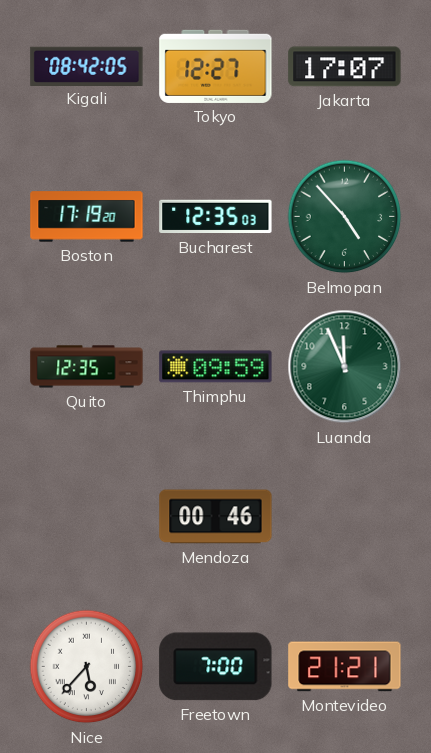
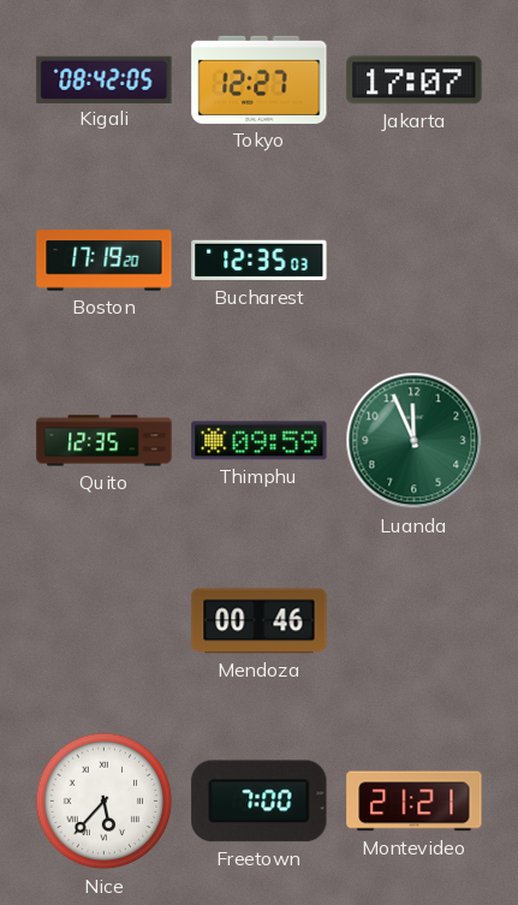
Belmopan: 4:53 -> none
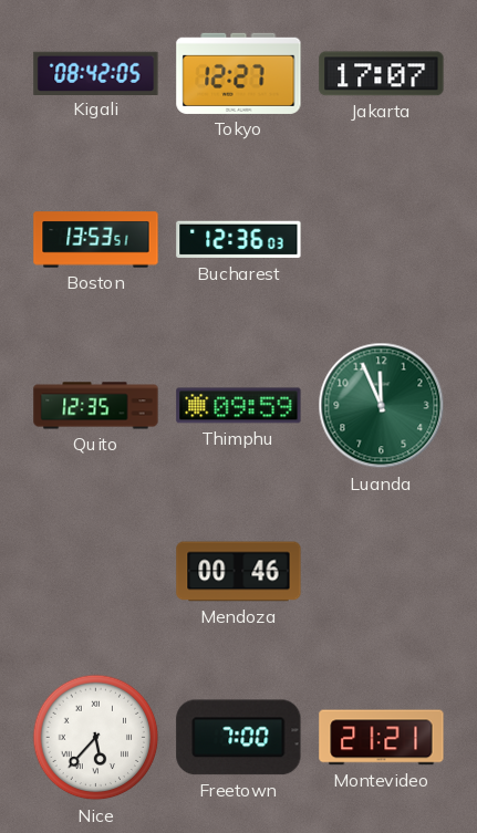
Boston: 17:19 -> 13:53
Bucharest: 12:35 -> 12:36
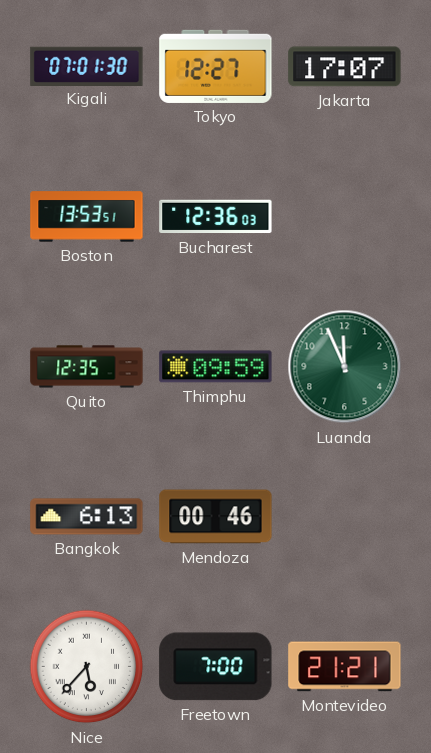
Kigali: 08:42 -> 07:01
Bangkok: none -> 6:13
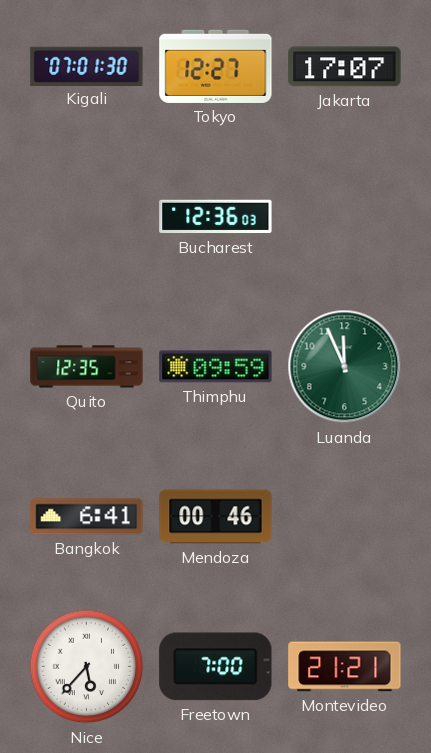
Boston: 13:53 -> none
Bangkok: 6:13 -> 6:41
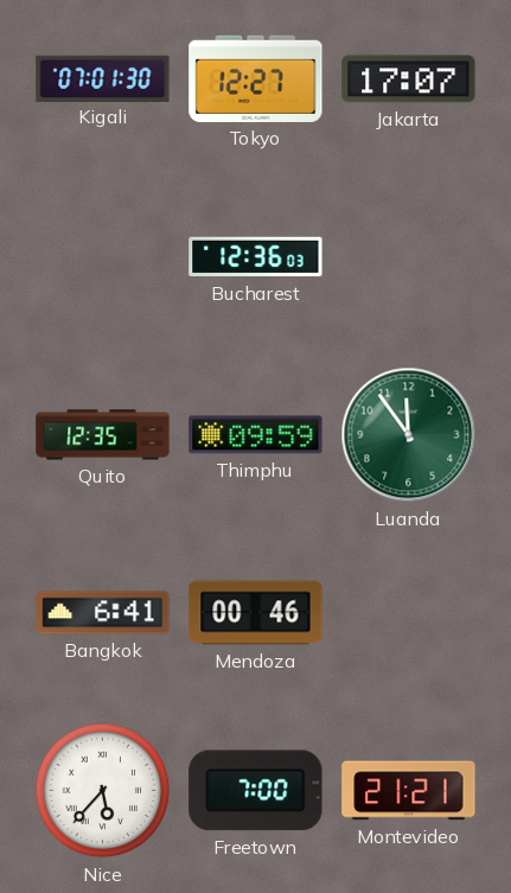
Luanda: 11:56 -> 11:54
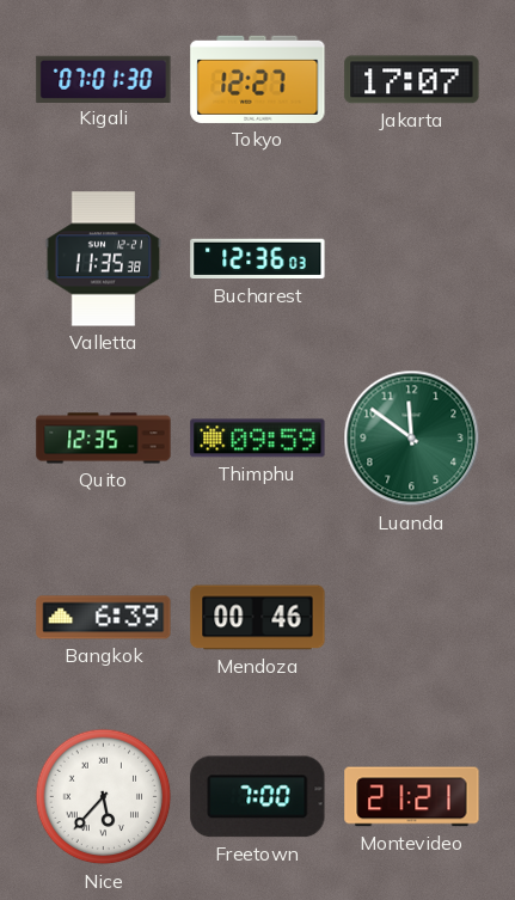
Valletta: none -> 11:35
Luanda: 11:54 -> 11:51
Bangkok: 6:41 -> 6:39
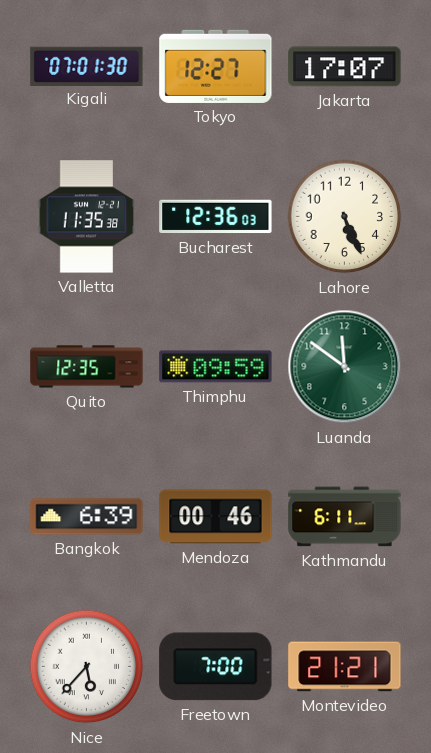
Lahore: none -> 5:26
Kathmandu: none -> 6:11
